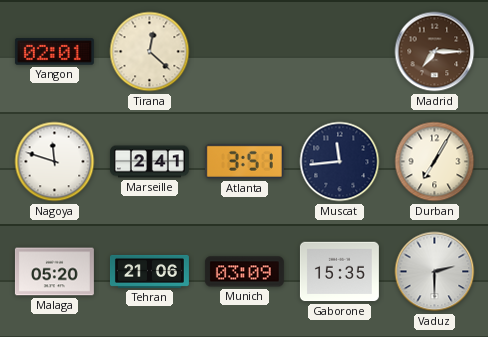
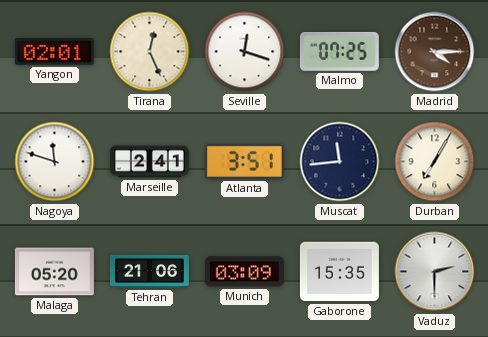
Tirana: 12:22 -> 12:26
Seville: none -> 12:18
Malmo: none -> 07:25
Madrid: 7:15 -> 4:15
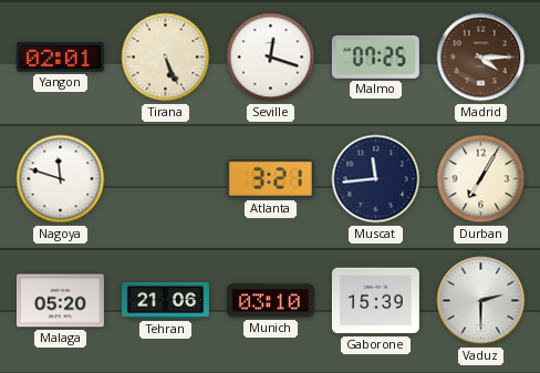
Tirana: 12:26 -> 5:26
Marseille: 2:41 -> none
Atlanta: 3:51 -> 3:21
Munich: 03:09 -> 03:10
Gaborone: 15:35 -> 15:39
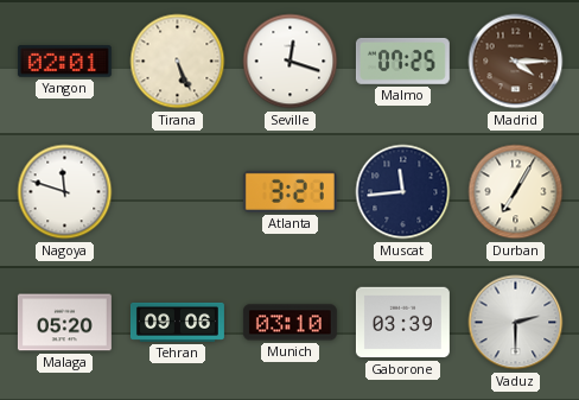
Tehran: 21:06 -> 09:06
Gaborone: 15:39 -> 03:39
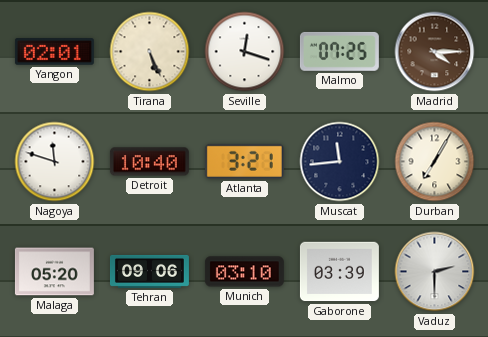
Detroit: none -> 10:40
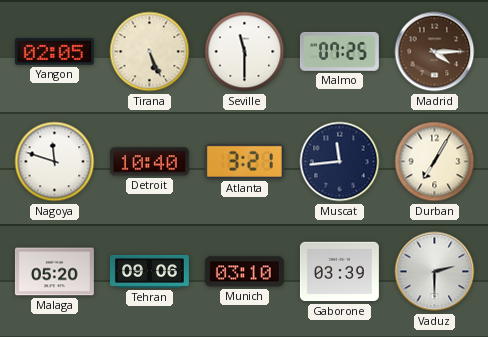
Yangon: 02:01 -> 02:05
Seville: 12:18 -> 11:30
